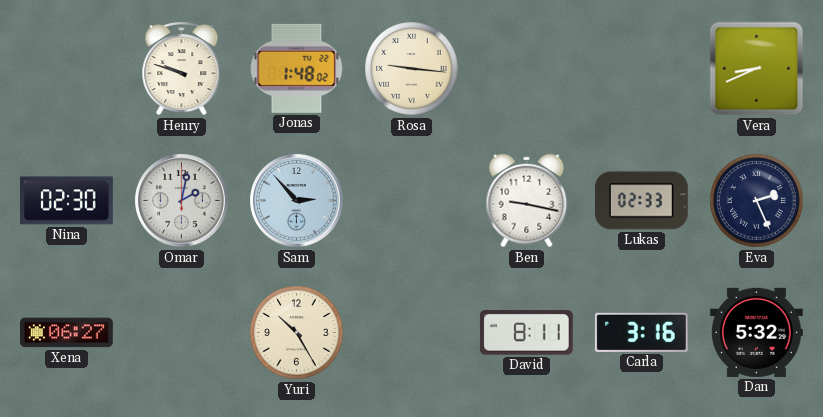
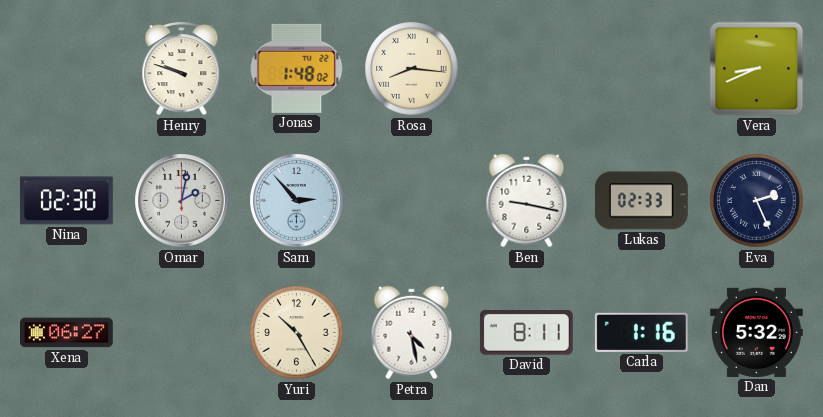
Rosa: 9:16 -> 8:16
Petra: none -> 4:28
Carla: 3:16 -> 1:16
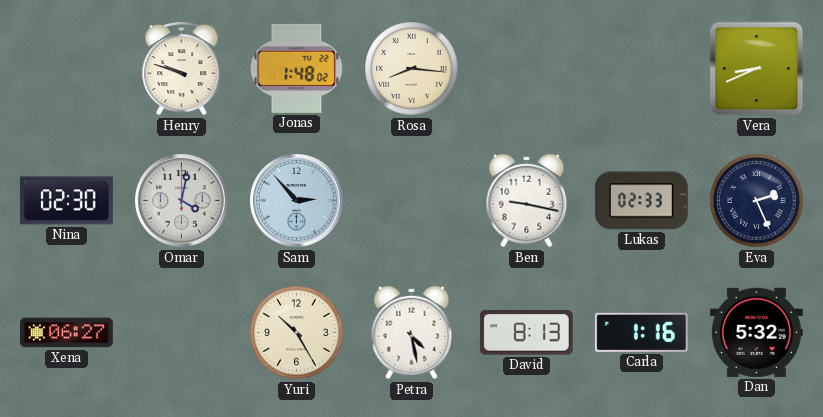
Omar: 2:02 -> 4:02
David: 8:11 -> 8:13
